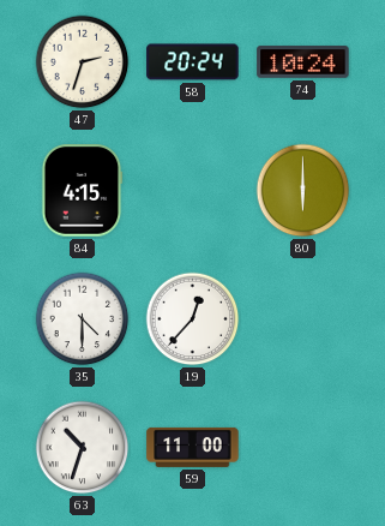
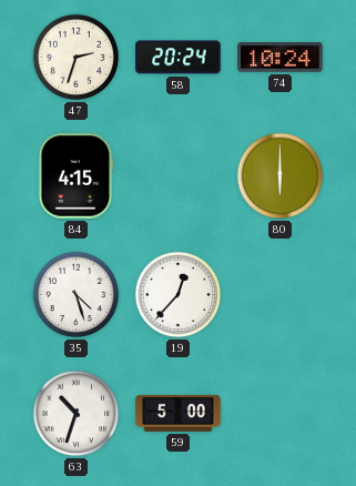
35: 4:30 -> 4:27
59: 11:00 -> 5:00
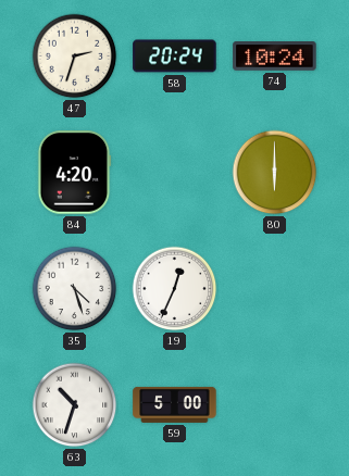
84: 4:15 -> 4:20
19: 12:37 -> 12:34
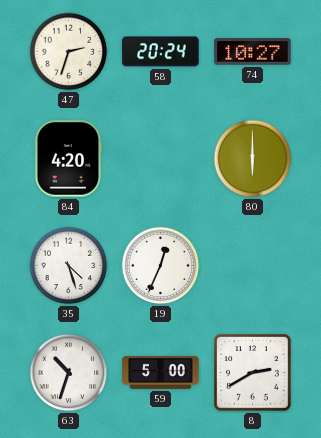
74: 10:24 -> 10:27
8: none -> 2:40
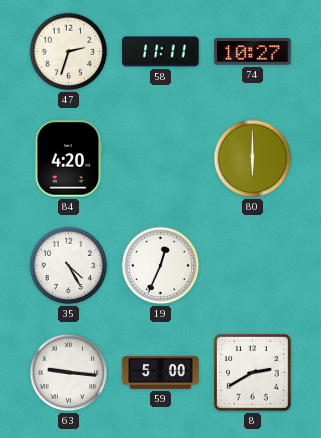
58: 20:24 -> 11:11
35: 4:27 -> 4:25
63: 10:33 -> 9:16
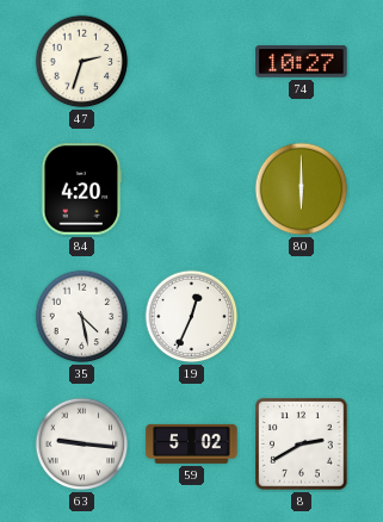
58: 11:11 -> none
35: 4:25 -> 4:28
59: 5:00 -> 5:02
